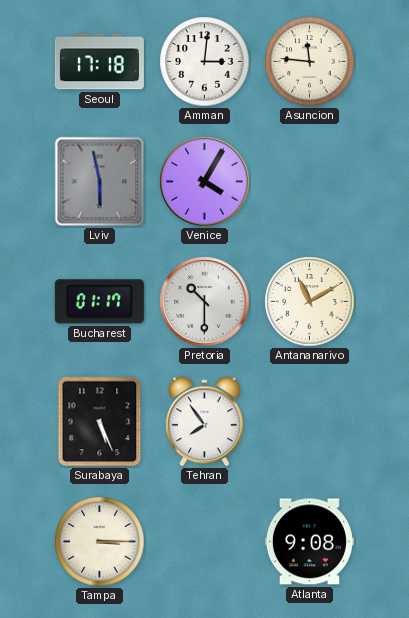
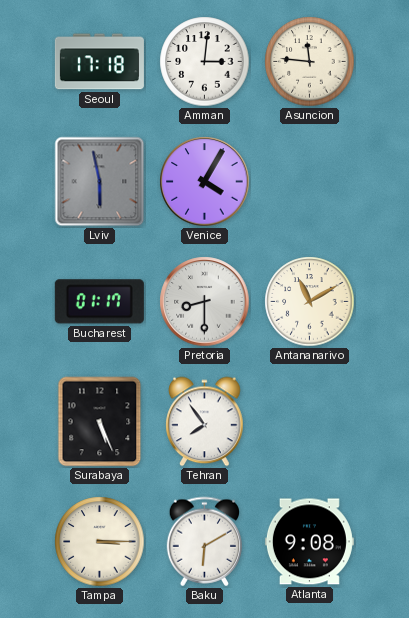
Pretoria: 10:30 -> 8:30
Baku: none -> 6:10
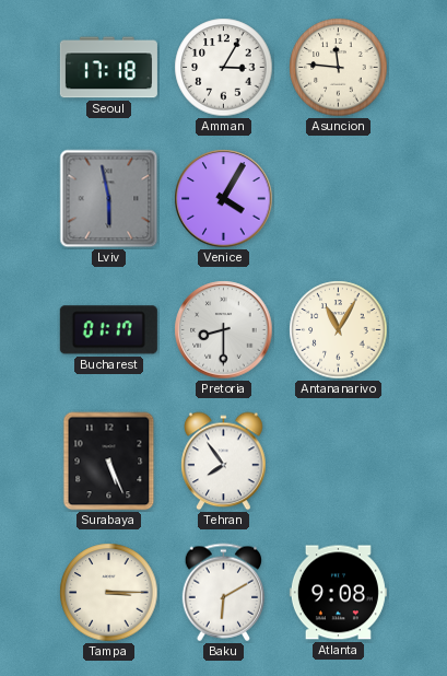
Amman: 3:01 -> 3:05
Antananarivo: 11:10 -> 11:05
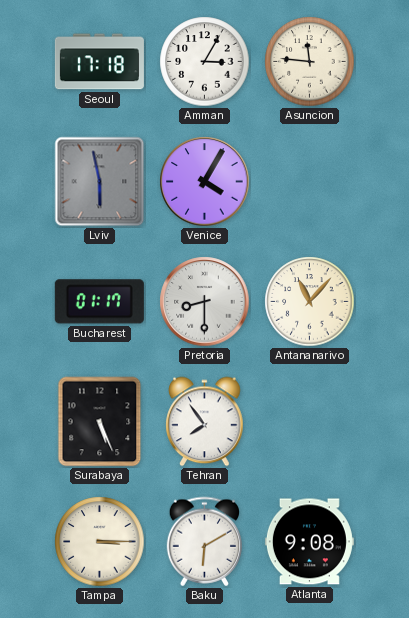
Antananarivo: 11:05 -> 11:07
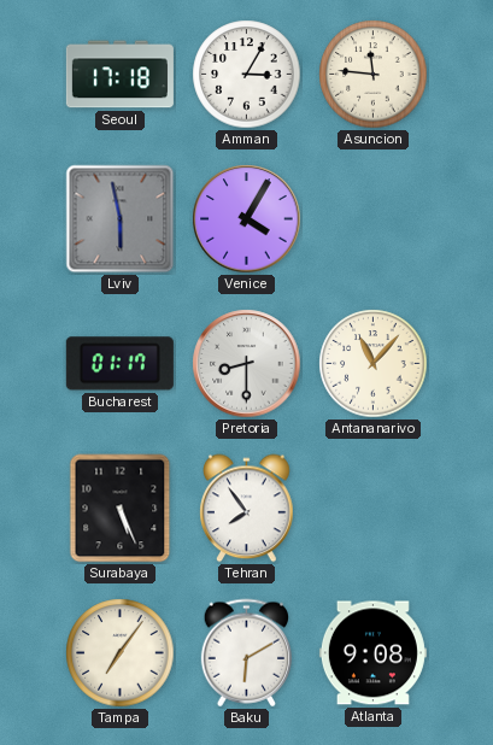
Tampa: 3:15 -> 7:06
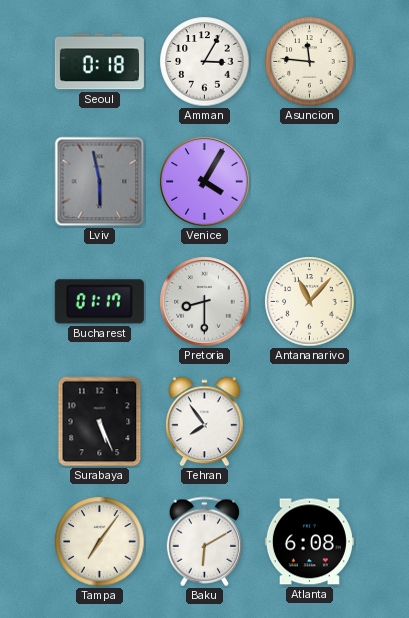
Seoul: 17:18 -> 0:18
Atlanta: 9:08 -> 6:08
